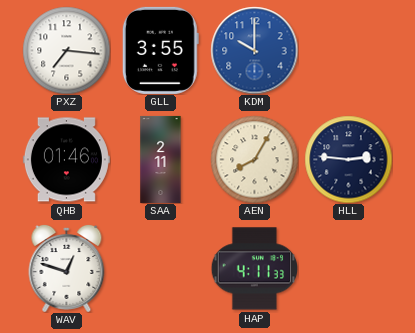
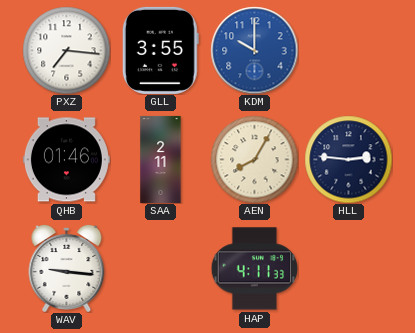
WAV: 12:48 -> 9:16
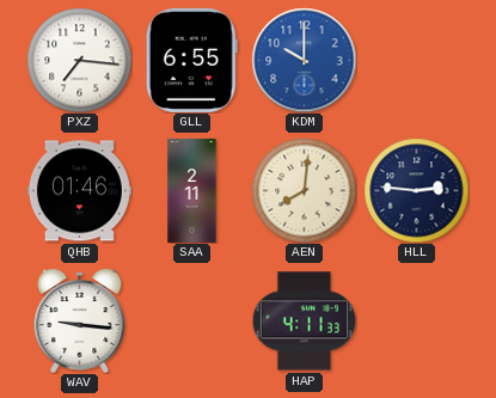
GLL: 3:55 -> 6:55
AEN: 8:05 -> 8:01
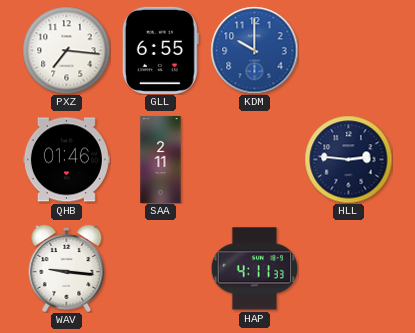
AEN: 8:01 -> none
